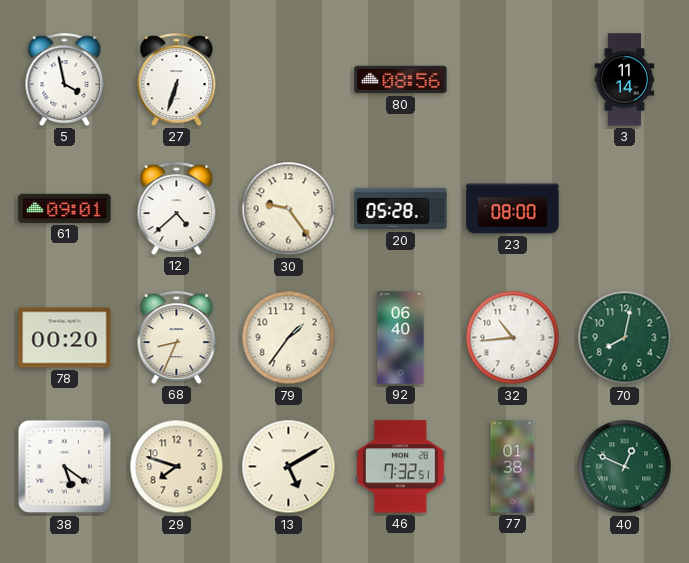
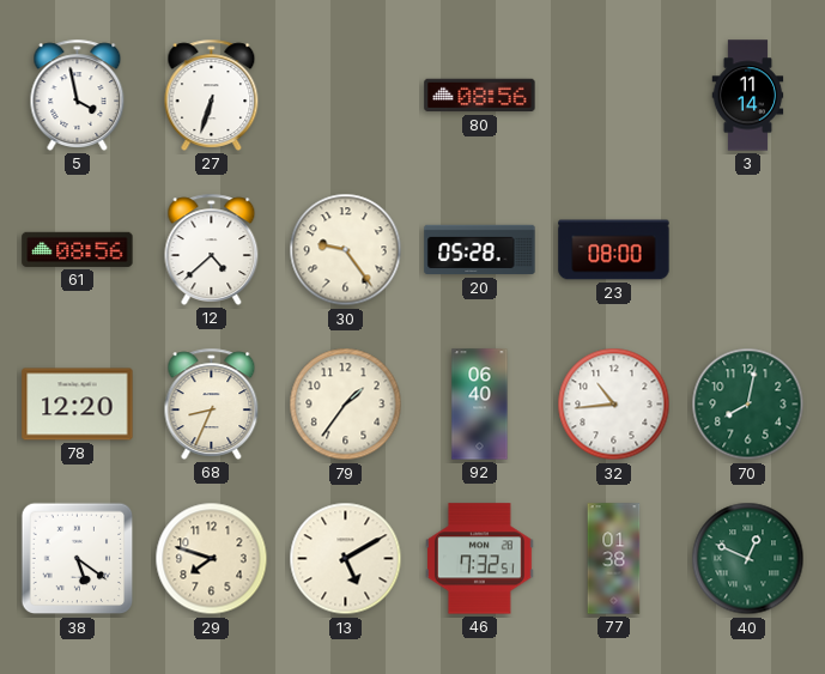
61: 09:01 -> 08:56
78: 00:20 -> 12:20
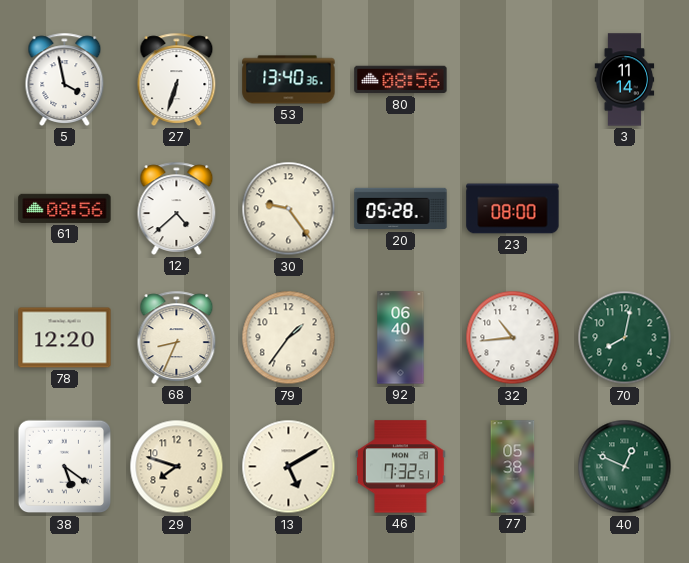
53: none -> 13:40
77: 01:38 -> 05:38
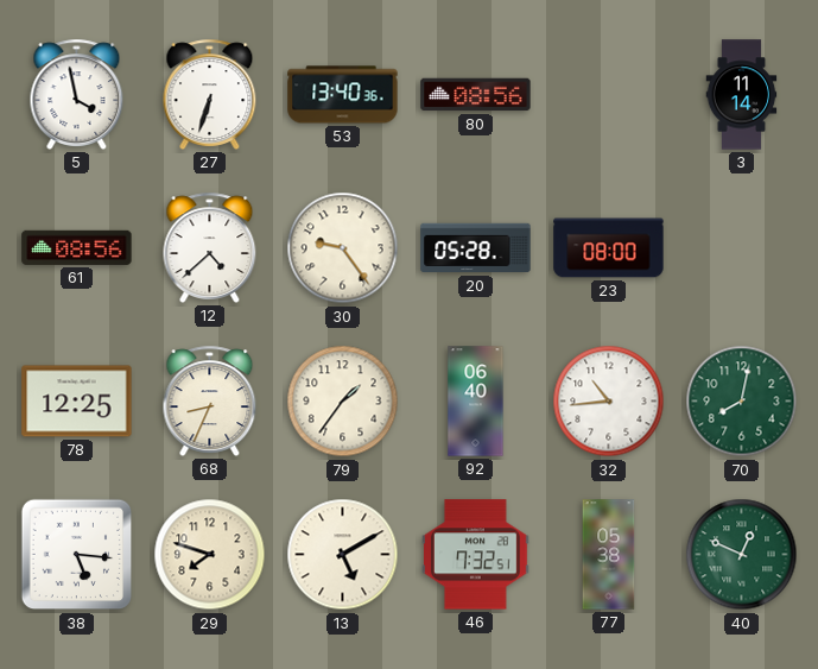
78: 12:20 -> 12:25
38: 5:21 -> 5:16
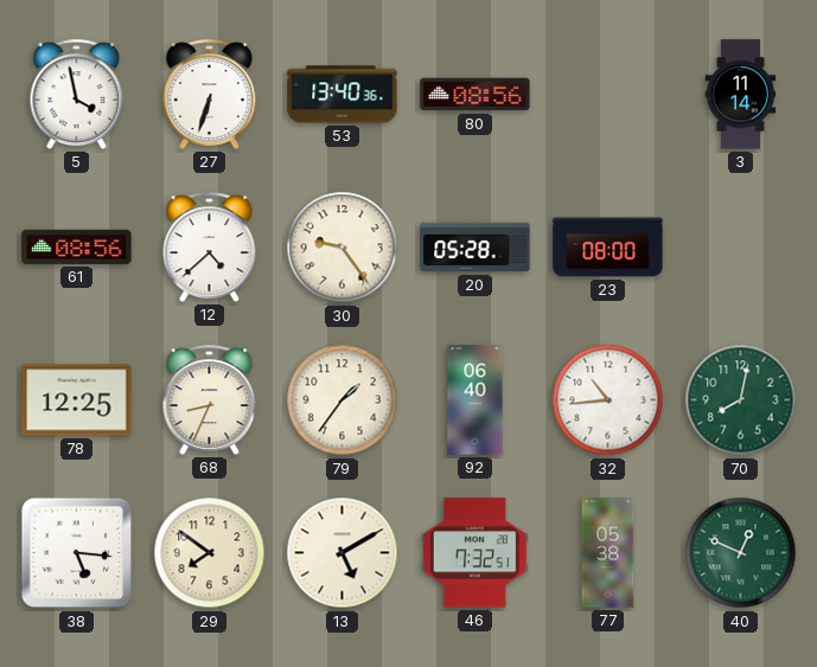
29: 7:48 -> 7:51
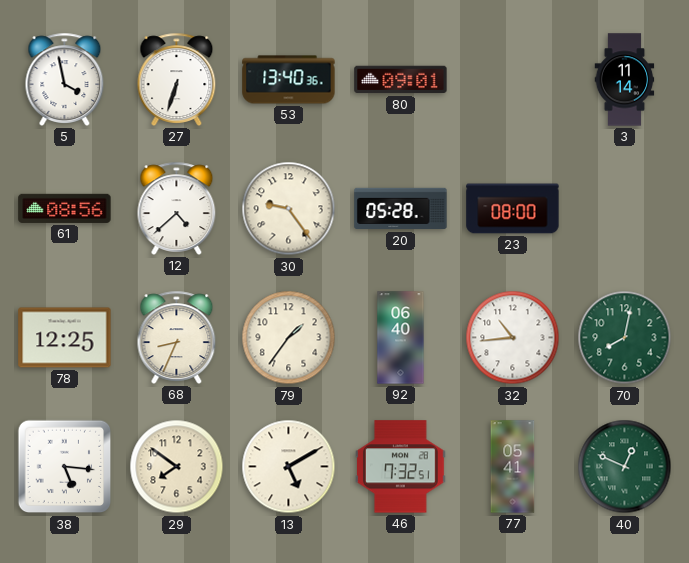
80: 08:56 -> 09:01
77: 05:38 -> 05:41
